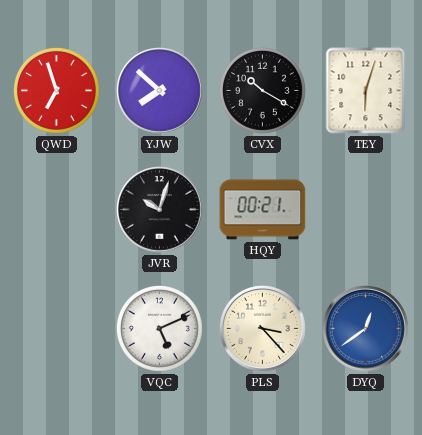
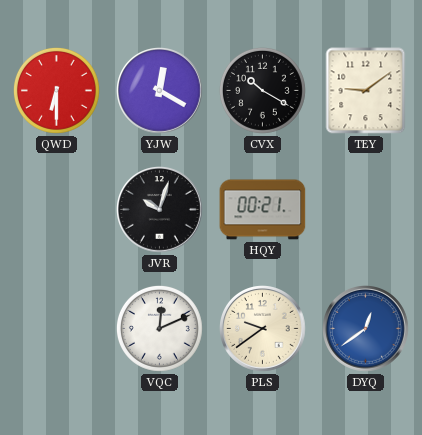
QWD: 6:57 -> 6:30
YJW: 7:52 -> 12:20
TEY: 6:03 -> 9:09
VQC: 5:11 -> 12:11
PLS: 3:23 -> 9:39
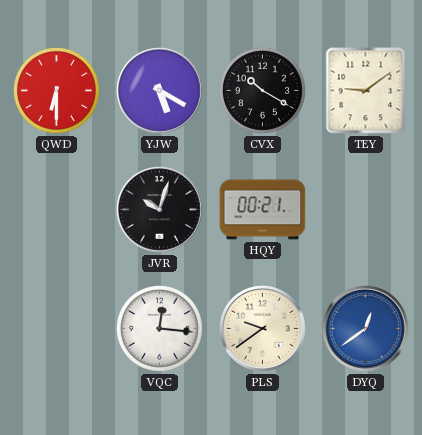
YJW: 12:20 -> 5:20
VQC: 12:11 -> 12:16
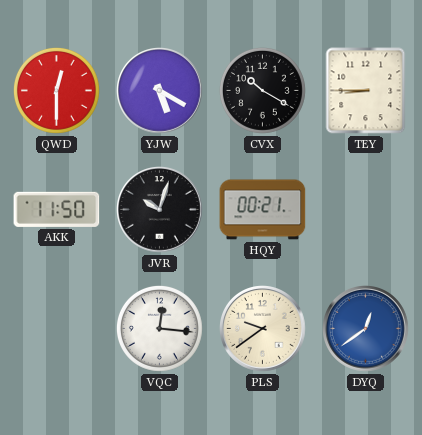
QWD: 6:30 -> 12:30
TEY: 9:09 -> 8:45
AKK: none -> 11:50
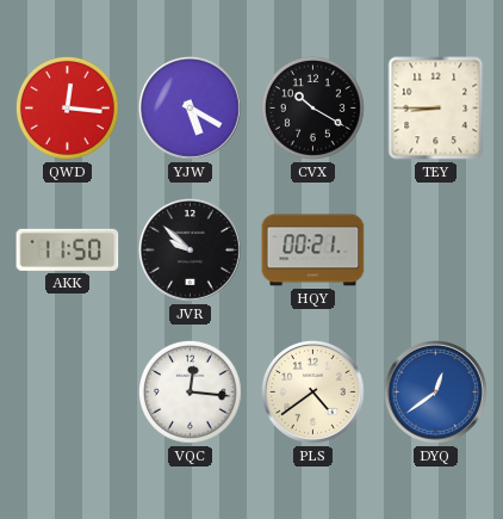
QWD: 12:30 -> 12:16
JVR: 10:03 -> 9:52
PLS: 9:39 -> 4:39
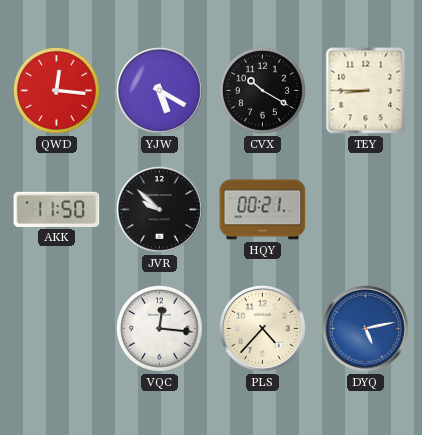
PLS: 4:39 -> 4:37
DYQ: 12:39 -> 5:13
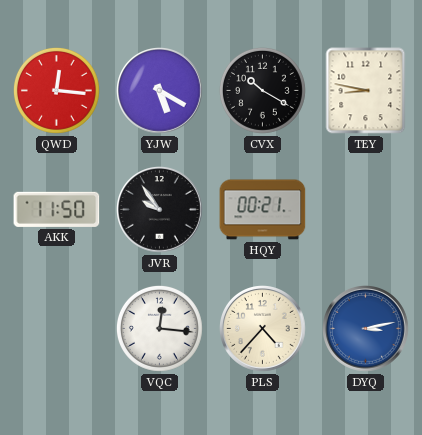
TEY: 8:45 -> 8:47
JVR: 9:52 -> 9:54
DYQ: 5:13 -> 3:13
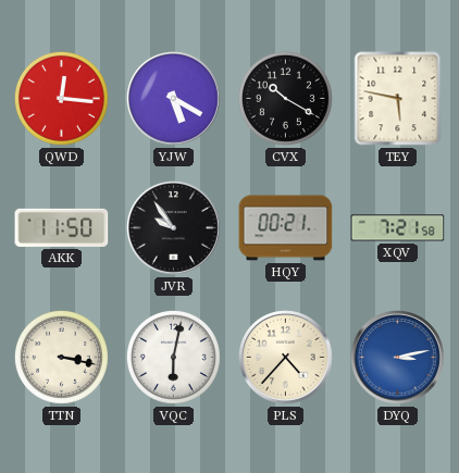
TEY: 8:47 -> 5:47
XQV: none -> 7:21
TTN: none -> 3:17
VQC: 12:16 -> 6:02
